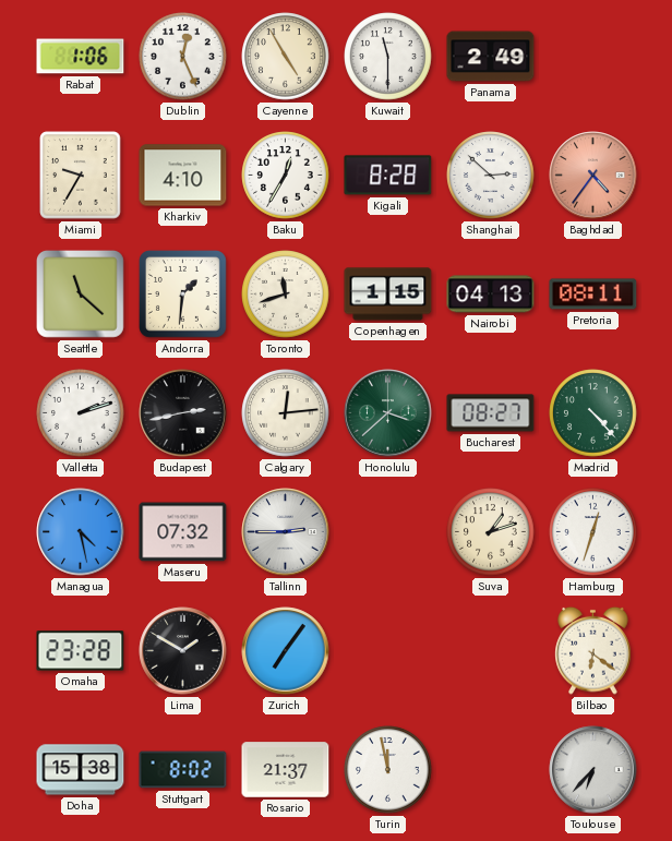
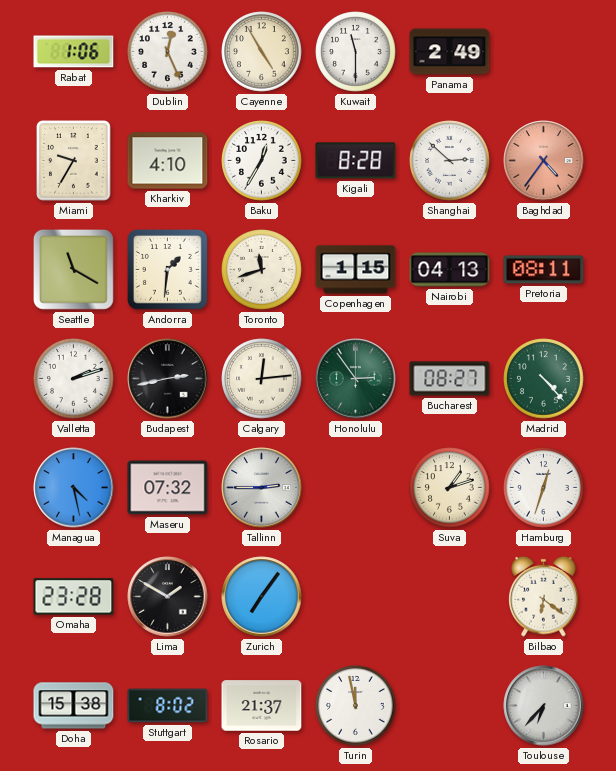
Seattle: 11:22 -> 11:20
Honolulu: 3:38 -> 2:54
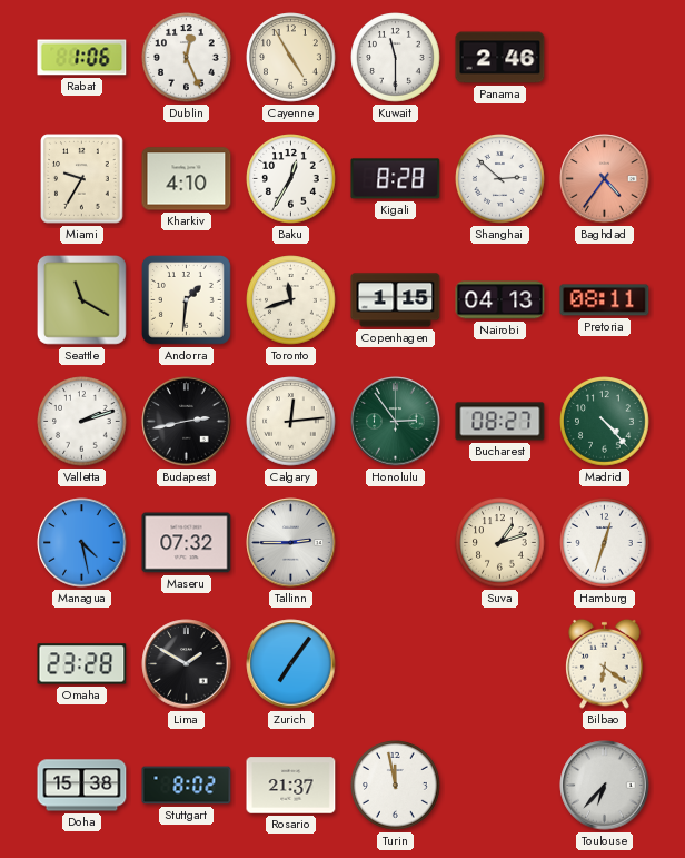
Panama: 2:49 -> 2:46
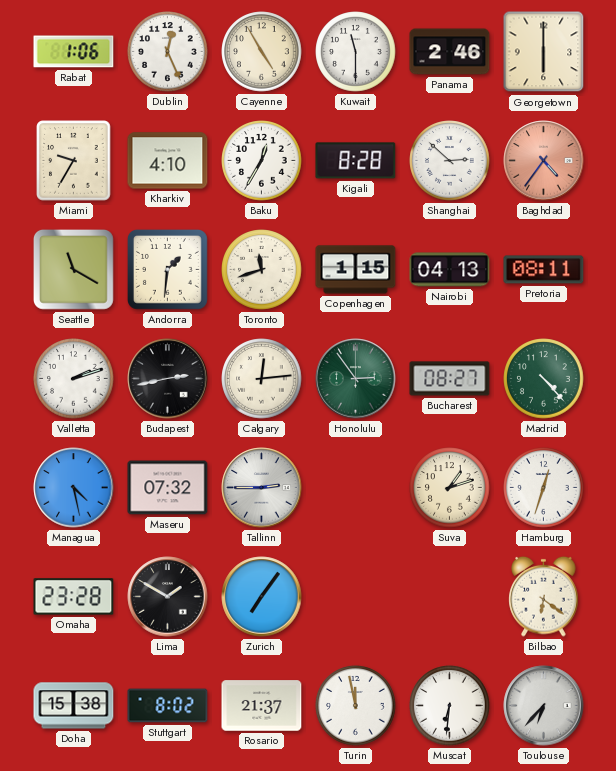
Georgetown: none -> 6:00
Muscat: none -> 6:31
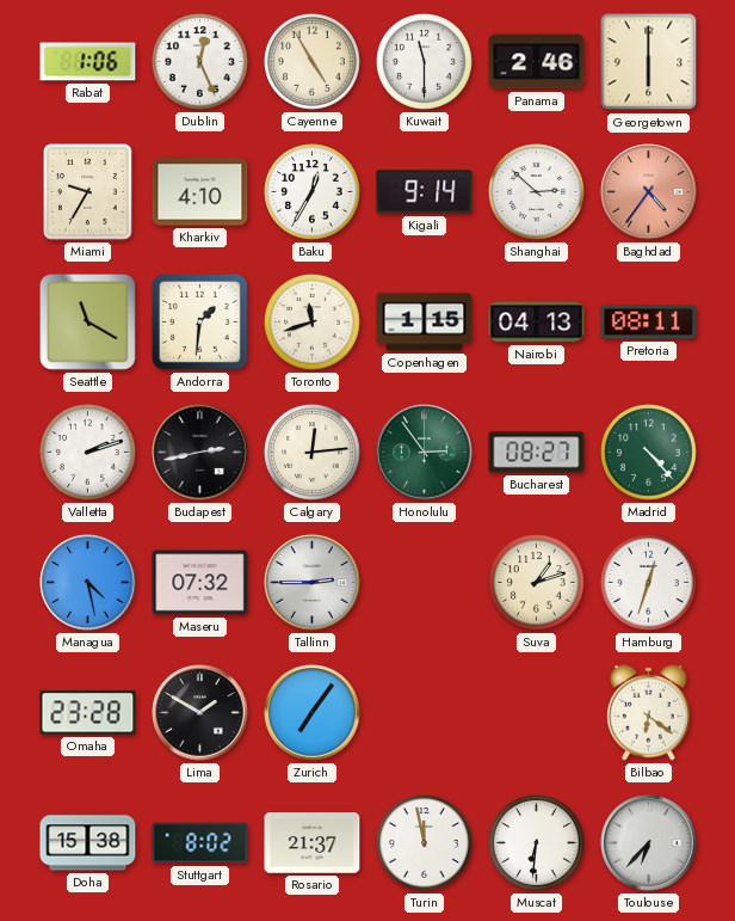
Kigali: 8:28 -> 9:14
